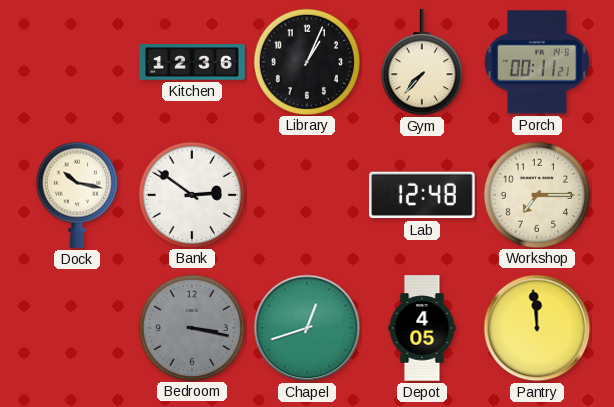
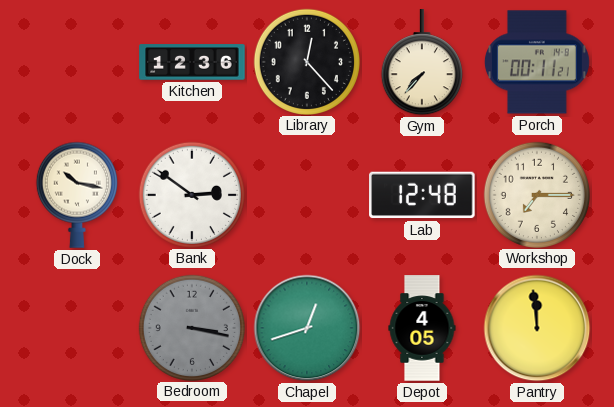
Library: 1:04 -> 12:23
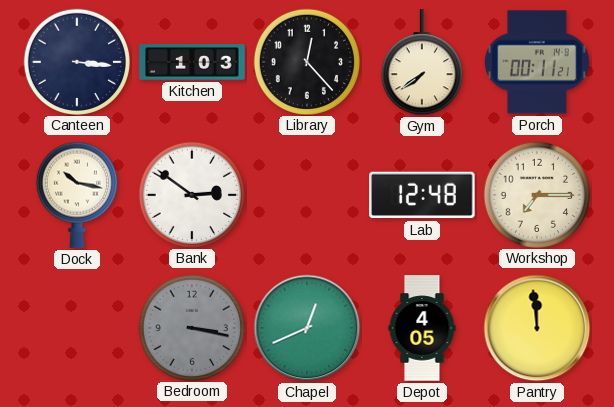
Canteen: none -> 3:16
Kitchen: 12:36 -> 1:03
Gym: 7:37 -> 7:39
Chapel: 12:42 -> 12:41
